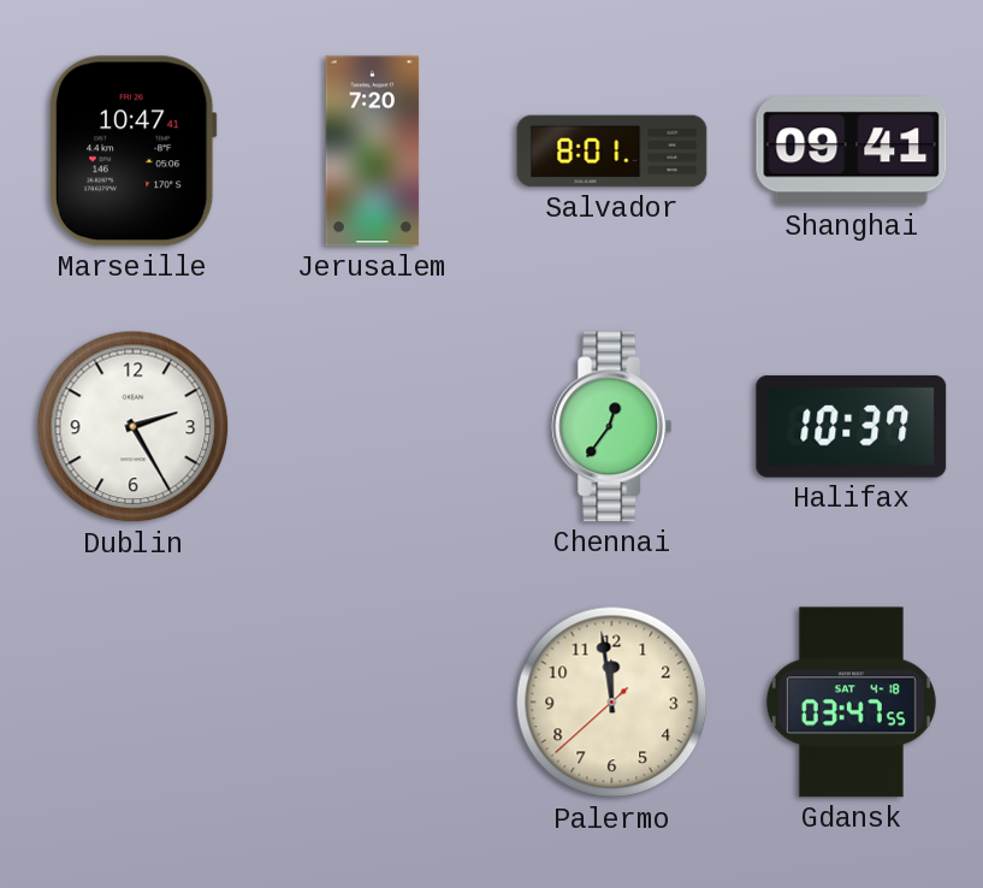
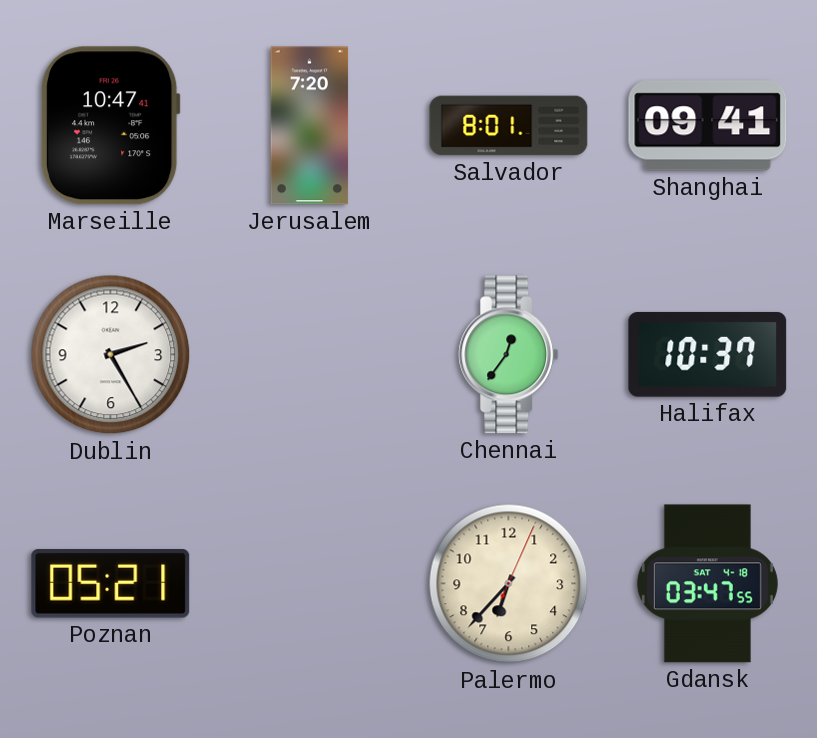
Poznan: none -> 05:21
Palermo: 11:58 -> 6:37
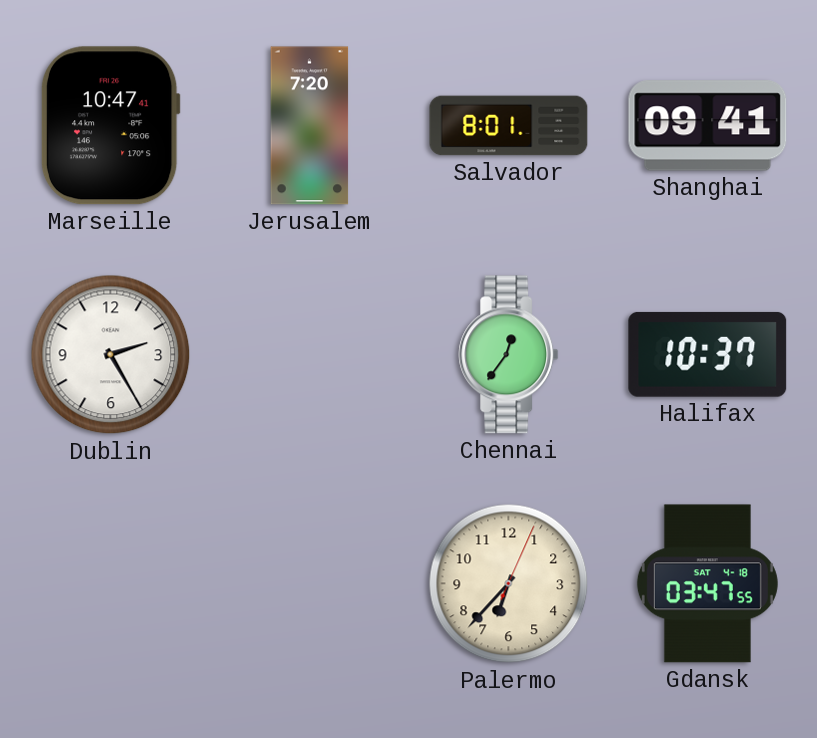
Poznan: 05:21 -> none
